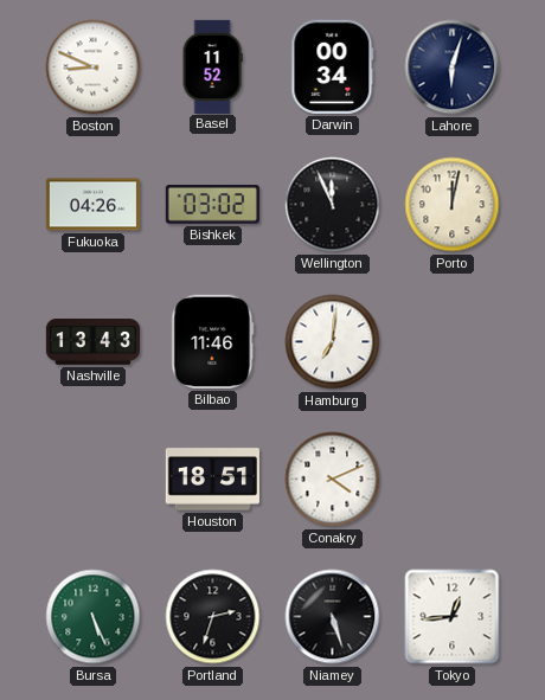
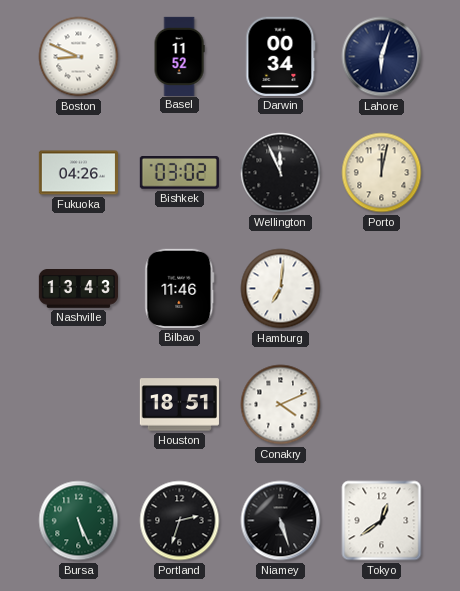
Tokyo: 12:44 -> 12:39
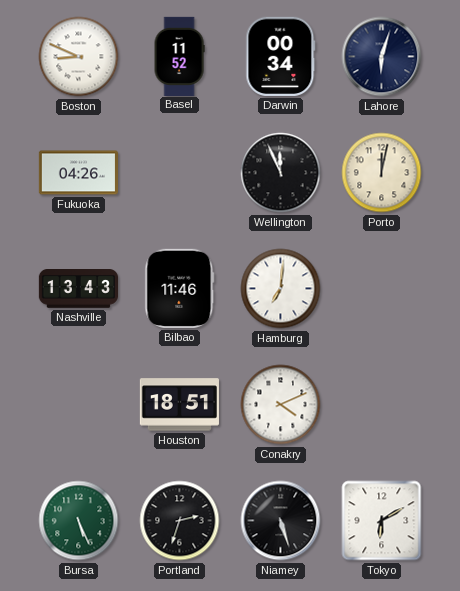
Bishkek: 03:02 -> none
Tokyo: 12:39 -> 6:10
